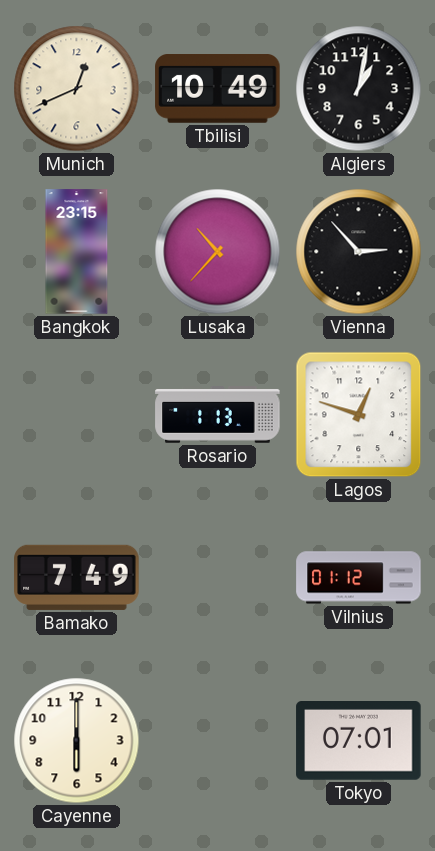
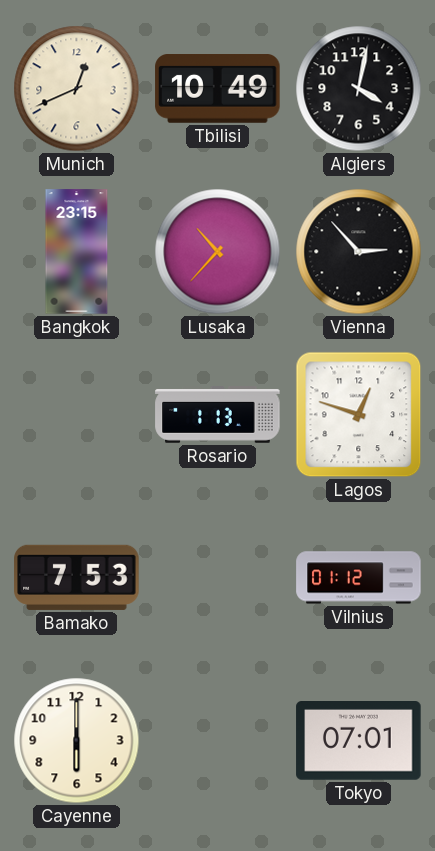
Algiers: 1:02 -> 4:02
Bamako: 7:49 -> 7:53
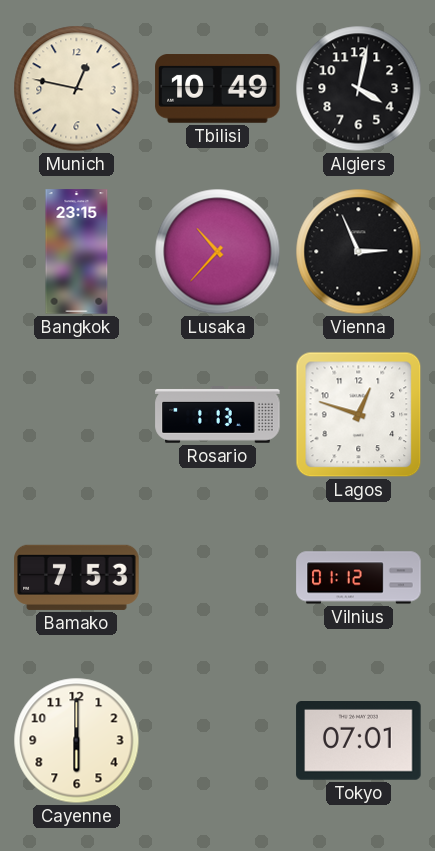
Munich: 12:41 -> 12:47
Vienna: 2:53 -> 2:56
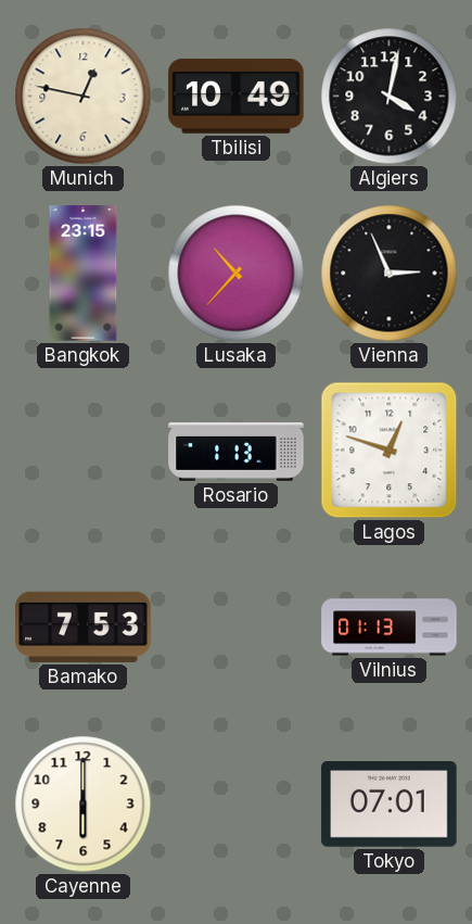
Vilnius: 01:12 -> 01:13
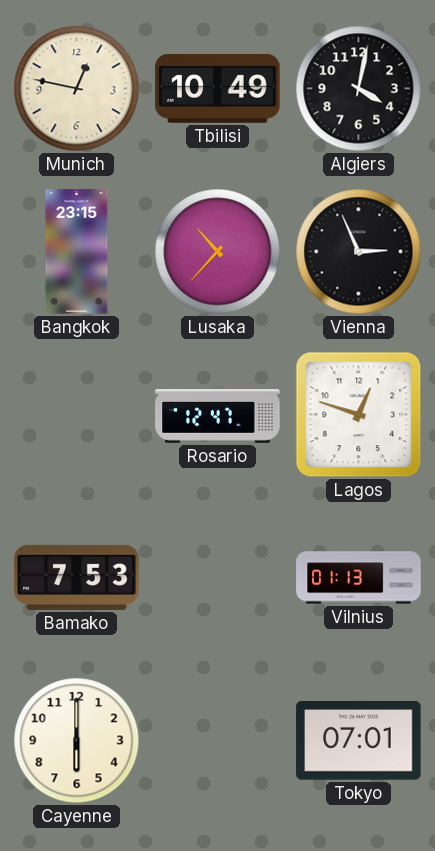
Rosario: 1:13 -> 12:47
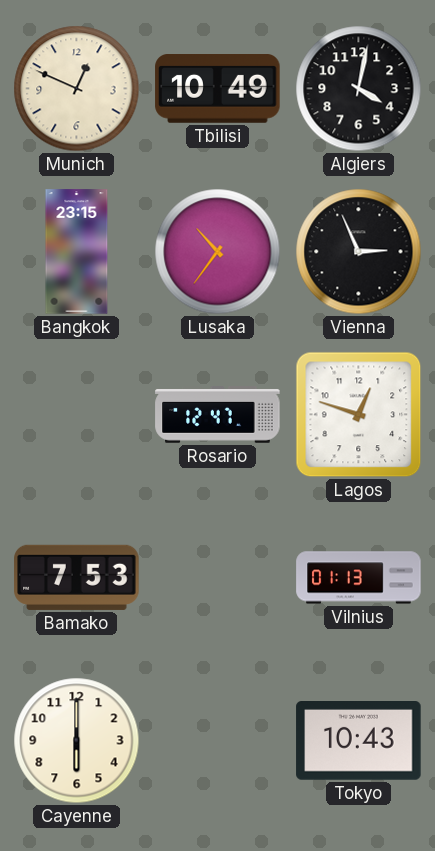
Munich: 12:47 -> 12:49
Lusaka: 10:37 -> 10:36
Tokyo: 07:01 -> 10:43
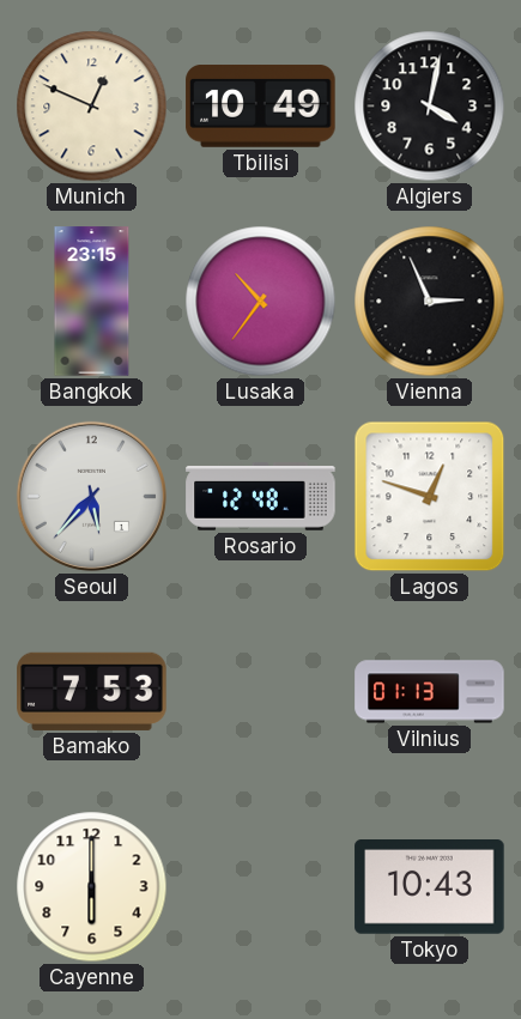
Seoul: none -> 5:37
Rosario: 12:47 -> 12:48
